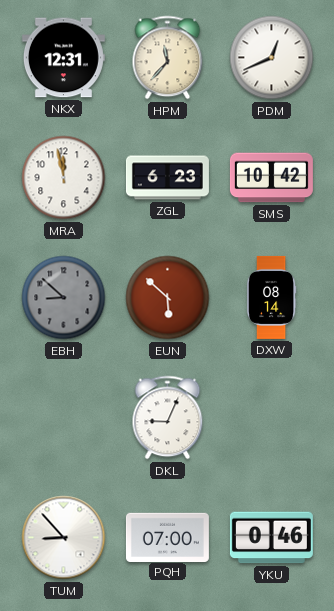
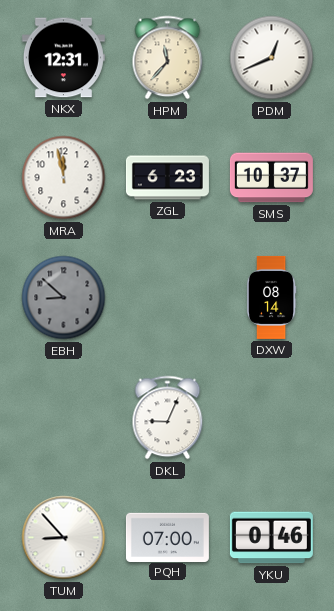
SMS: 10:42 -> 10:37
EUN: 5:52 -> none
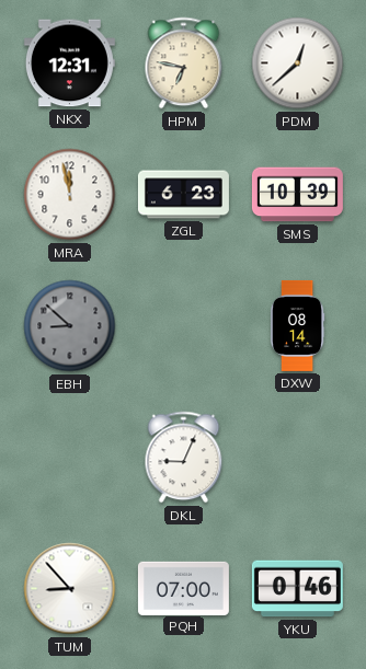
HPM: 11:37 -> 6:47
PDM: 12:41 -> 12:38
SMS: 10:37 -> 10:39
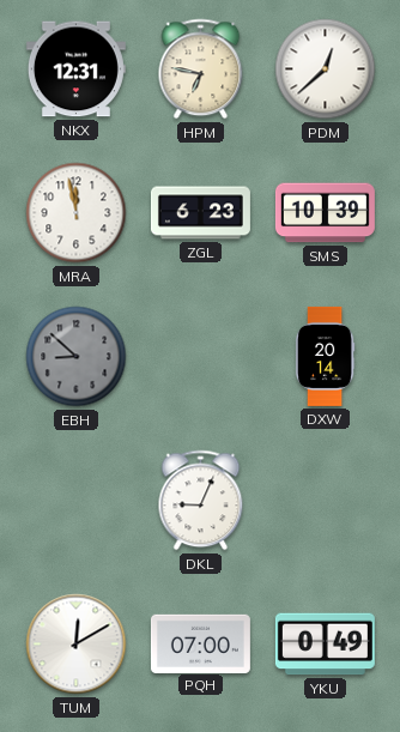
DXW: 08:14 -> 20:14
TUM: 8:53 -> 12:10
YKU: 0:46 -> 0:49
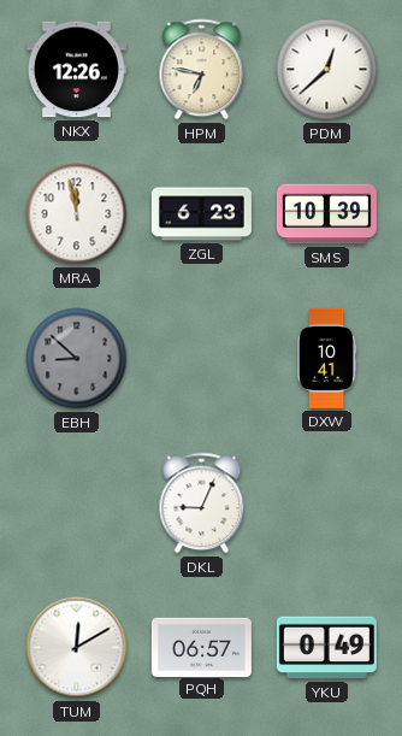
NKX: 12:31 -> 12:26
DXW: 20:14 -> 10:41
PQH: 07:00 -> 06:57
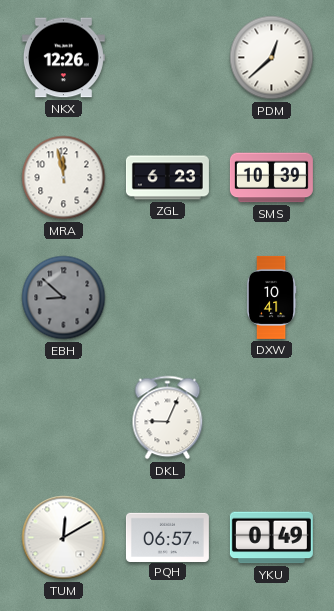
HPM: 6:47 -> none
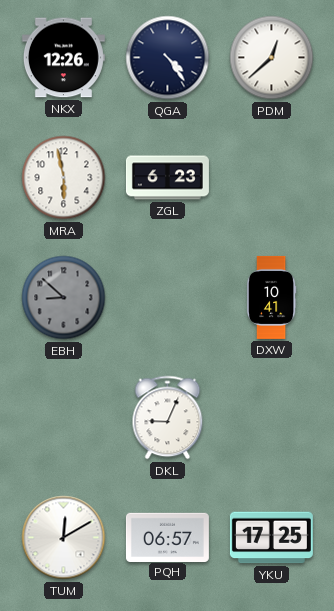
QGA: none -> 4:24
MRA: 11:58 -> 5:58
SMS: 10:39 -> none
YKU: 0:49 -> 17:25
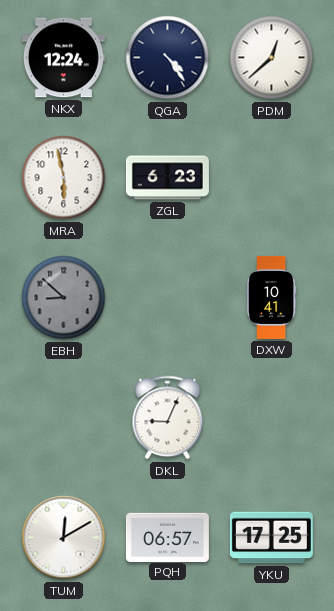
NKX: 12:26 -> 12:24
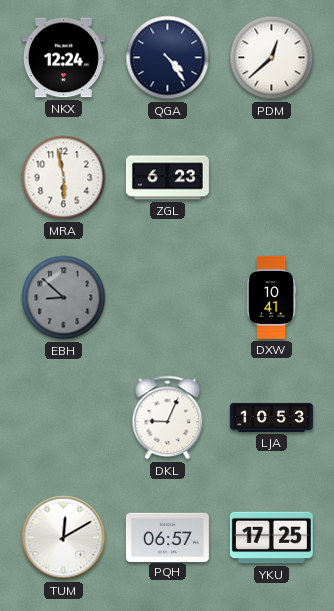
LJA: none -> 10:53
